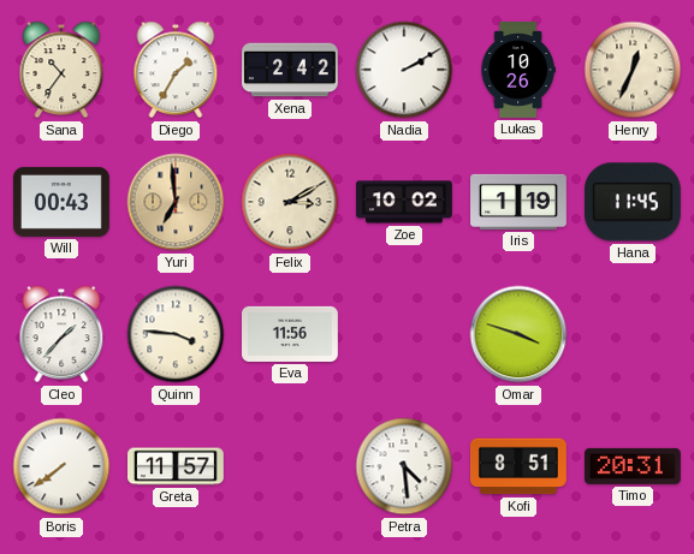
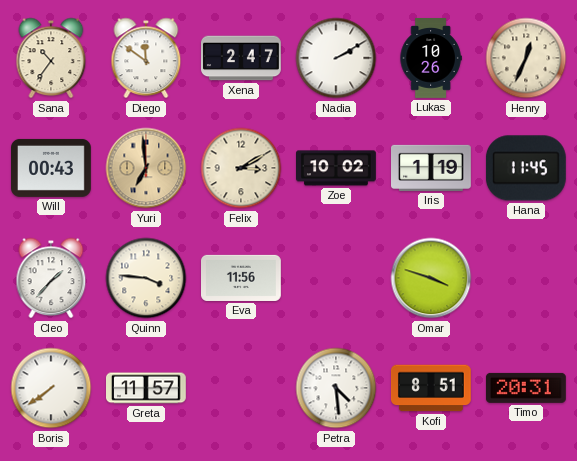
Diego: 1:35 -> 11:51
Xena: 2:42 -> 2:47
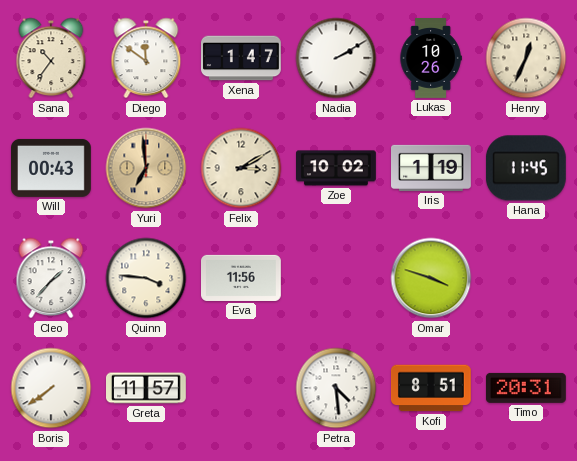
Xena: 2:47 -> 1:47
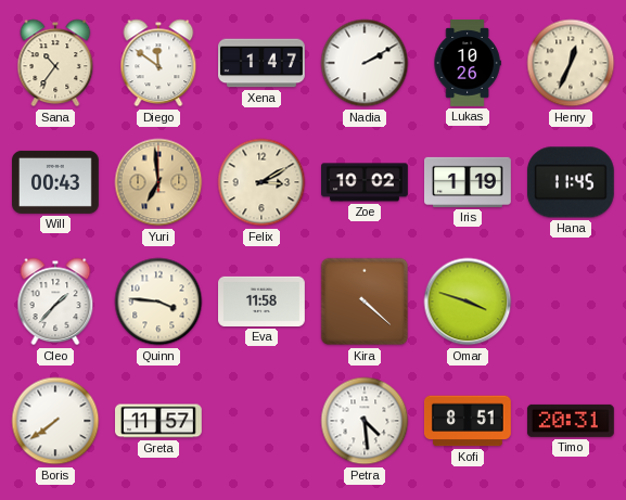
Eva: 11:56 -> 11:58
Kira: none -> 4:22
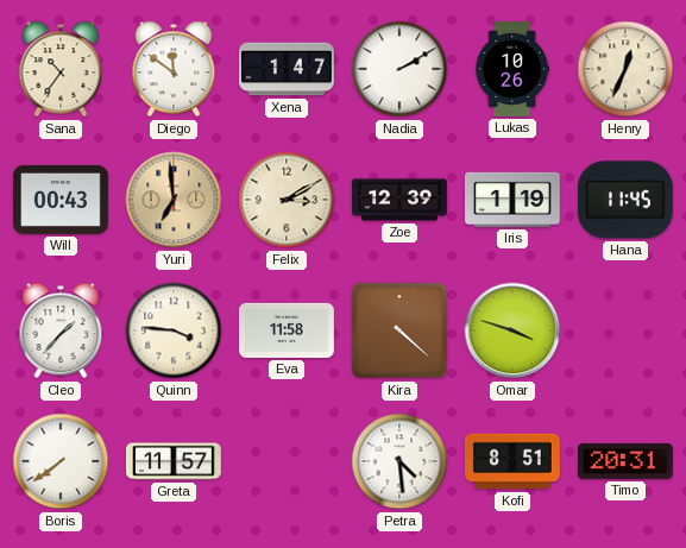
Zoe: 10:02 -> 12:39
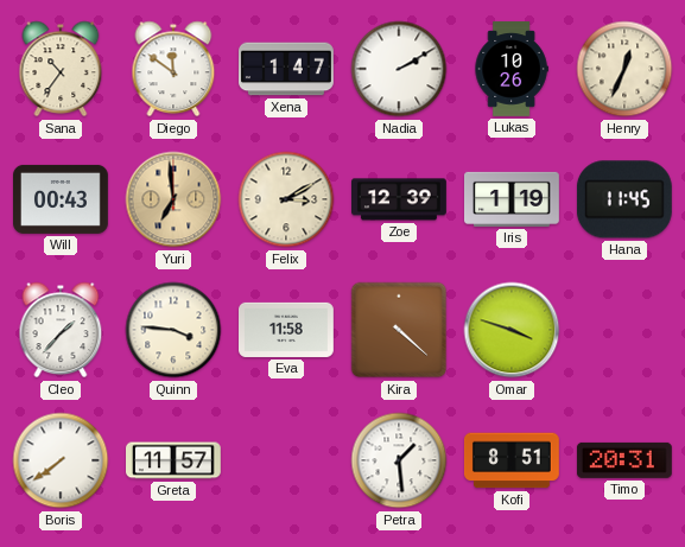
Petra: 4:29 -> 1:29
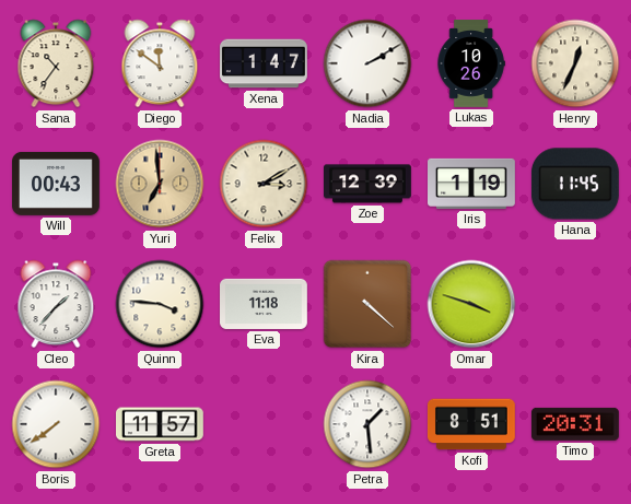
Eva: 11:58 -> 11:18
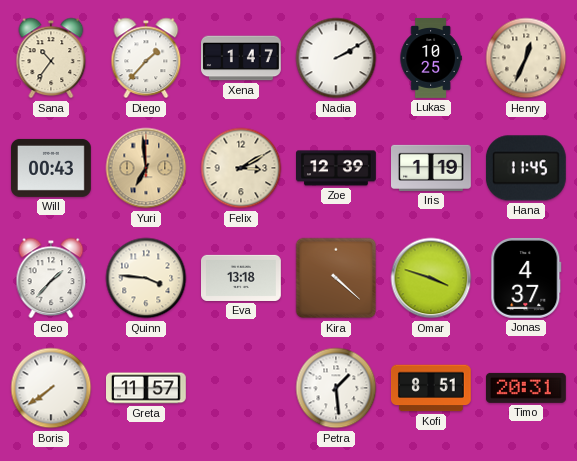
Diego: 11:51 -> 1:37
Lukas: 10:26 -> 10:25
Eva: 11:18 -> 13:18
Jonas: none -> 4:37
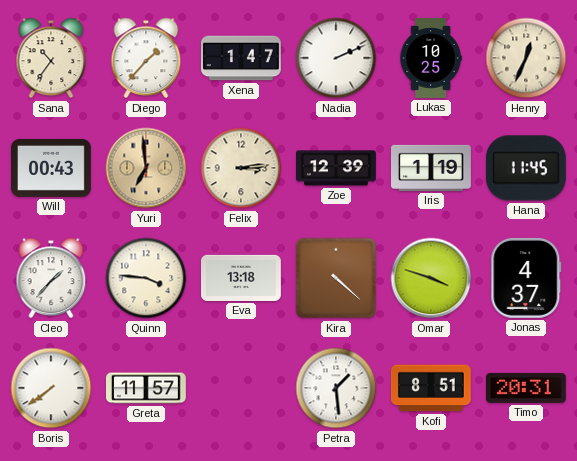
Nadia: 2:10 -> 2:11
Felix: 3:10 -> 3:14
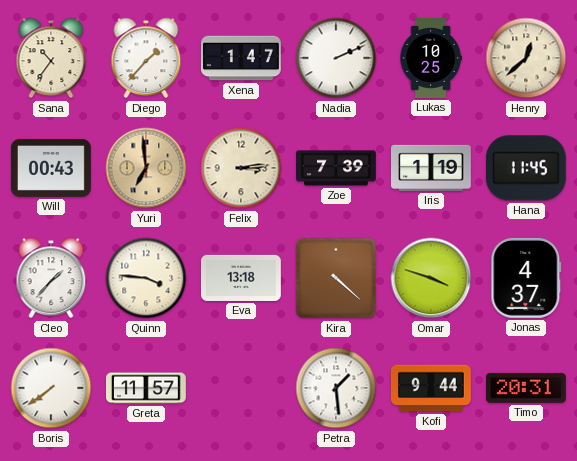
Henry: 12:34 -> 12:38
Zoe: 12:39 -> 7:39
Kofi: 8:51 -> 9:44
